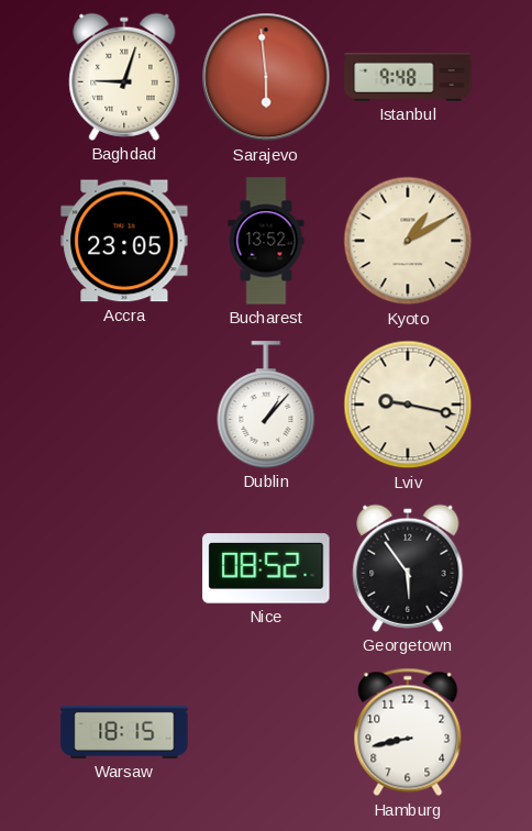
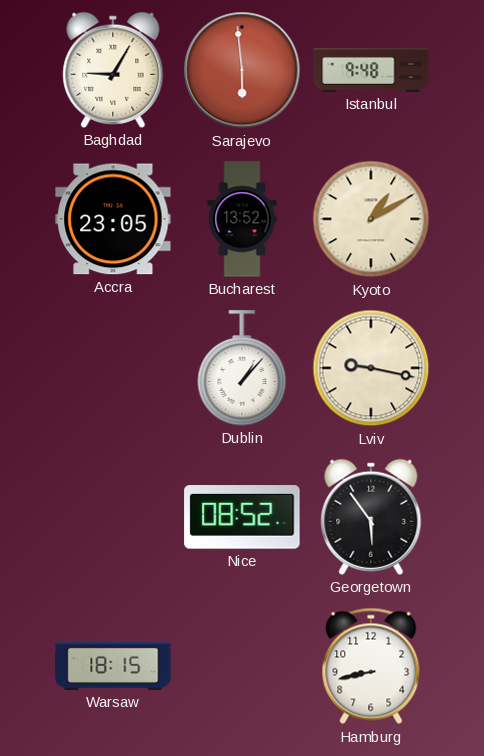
Baghdad: 9:03 -> 9:05
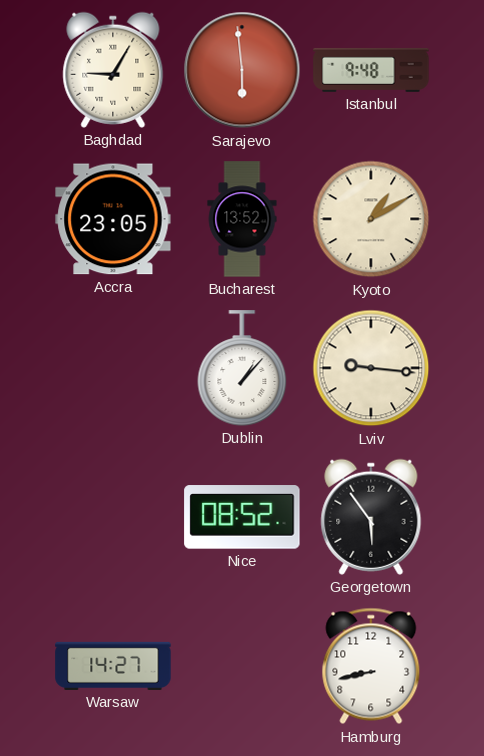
Lviv: 9:17 -> 9:16
Warsaw: 18:15 -> 14:27
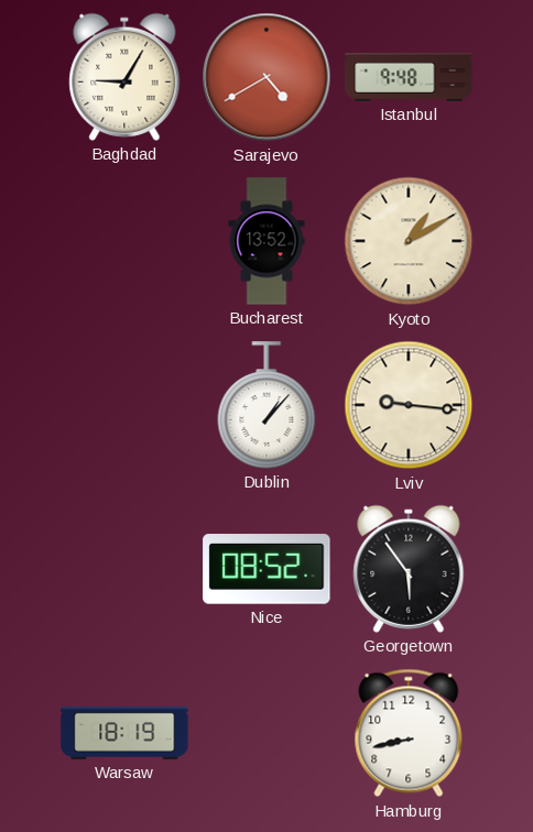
Sarajevo: 5:59 -> 4:40
Accra: 23:05 -> none
Warsaw: 14:27 -> 18:19
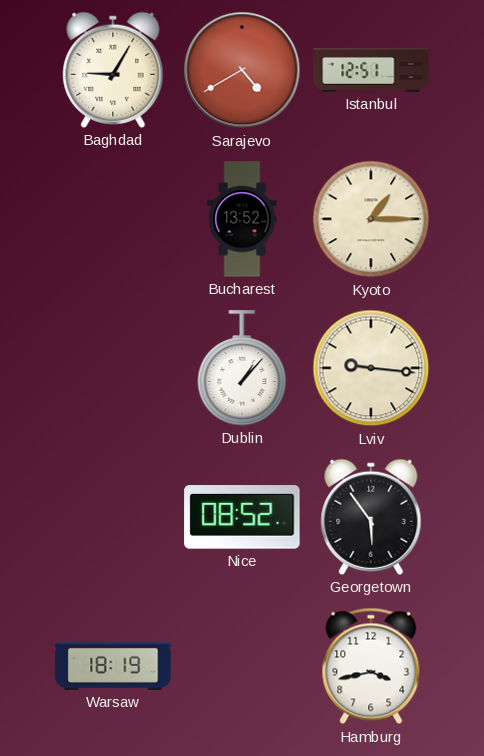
Istanbul: 9:48 -> 12:51
Kyoto: 1:10 -> 1:15
Hamburg: 8:43 -> 3:43
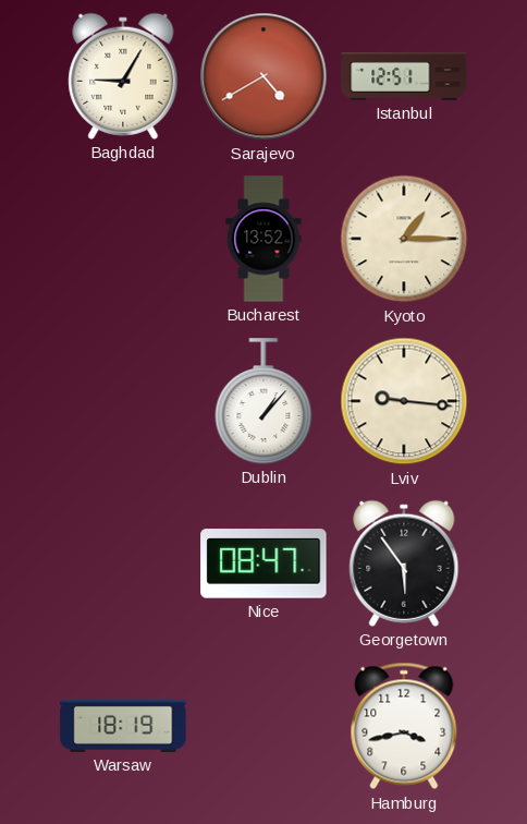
Nice: 08:52 -> 08:47
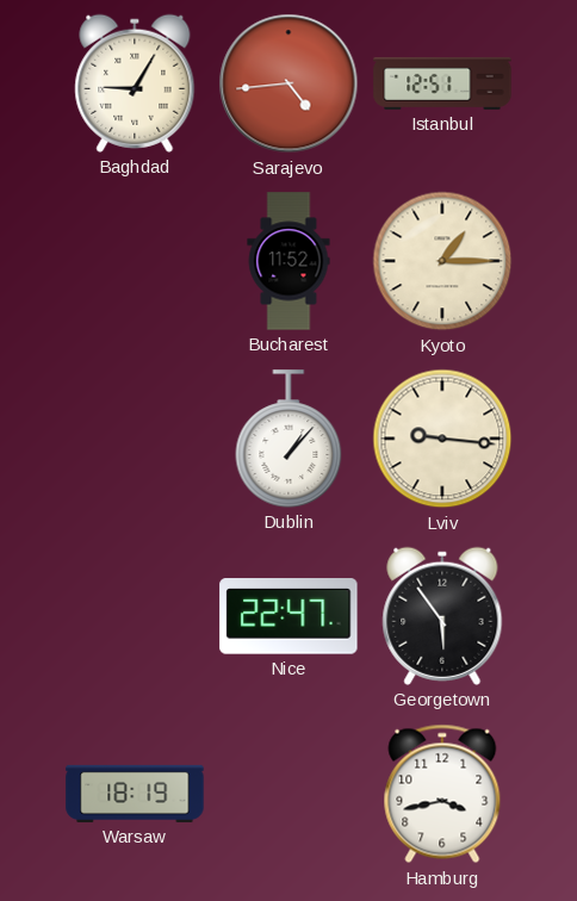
Sarajevo: 4:40 -> 4:44
Bucharest: 13:52 -> 11:52
Nice: 08:47 -> 22:47
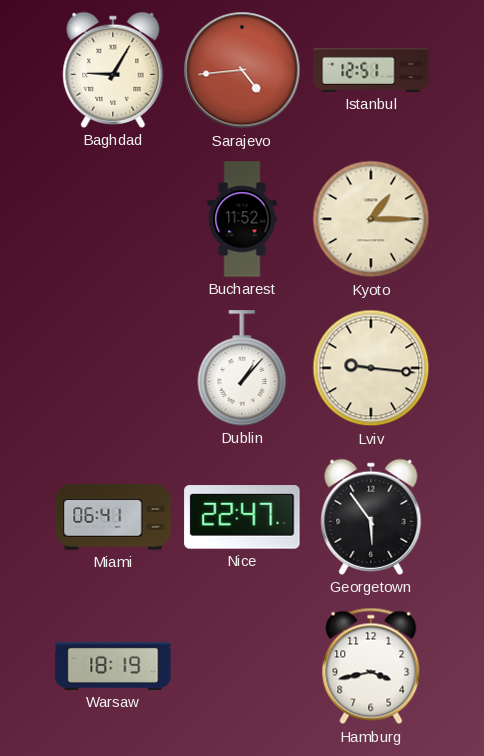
Miami: none -> 06:41
